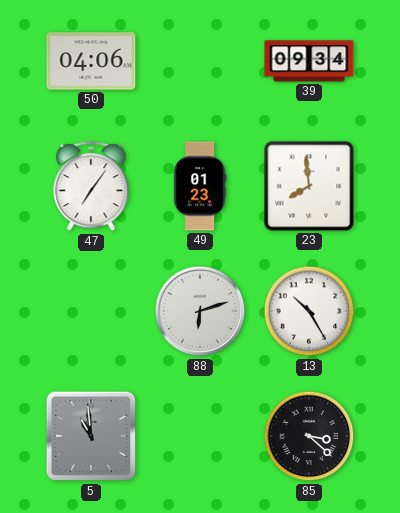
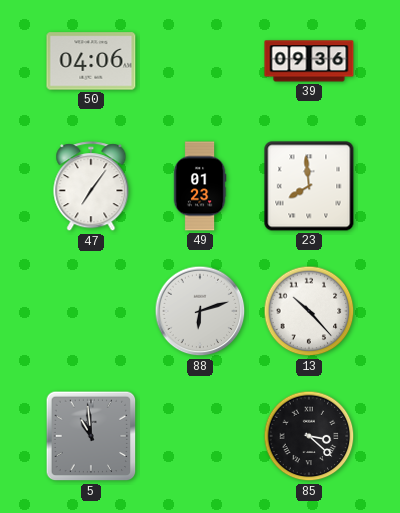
39: 09:34 -> 09:36
13: 10:25 -> 10:23
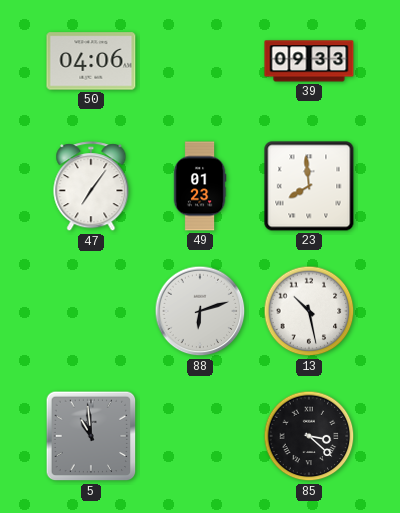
39: 09:36 -> 09:33
13: 10:23 -> 10:28
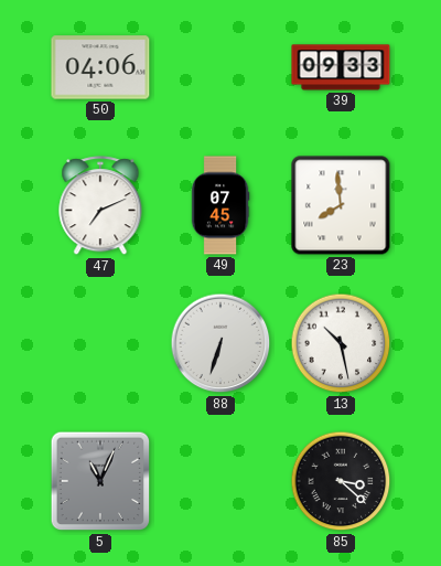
47: 7:06 -> 7:11
49: 01:23 -> 07:45
88: 6:12 -> 6:33
5: 10:59 -> 11:04
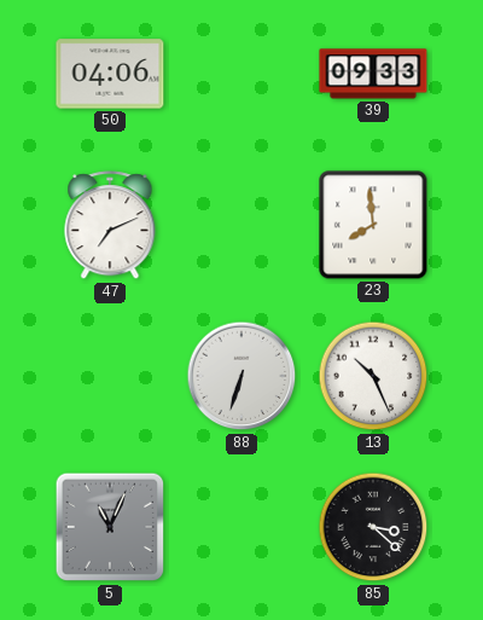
49: 07:45 -> none
13: 10:28 -> 10:26
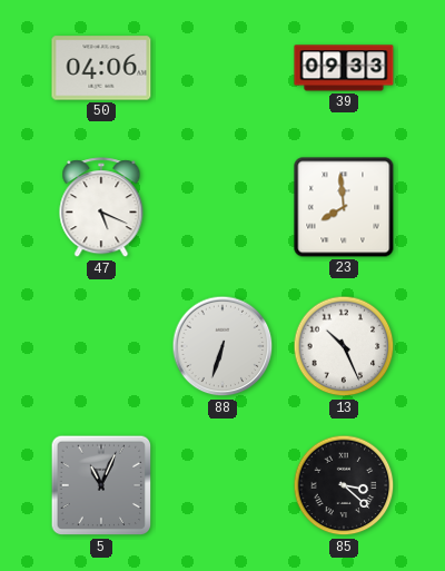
47: 7:11 -> 5:19
